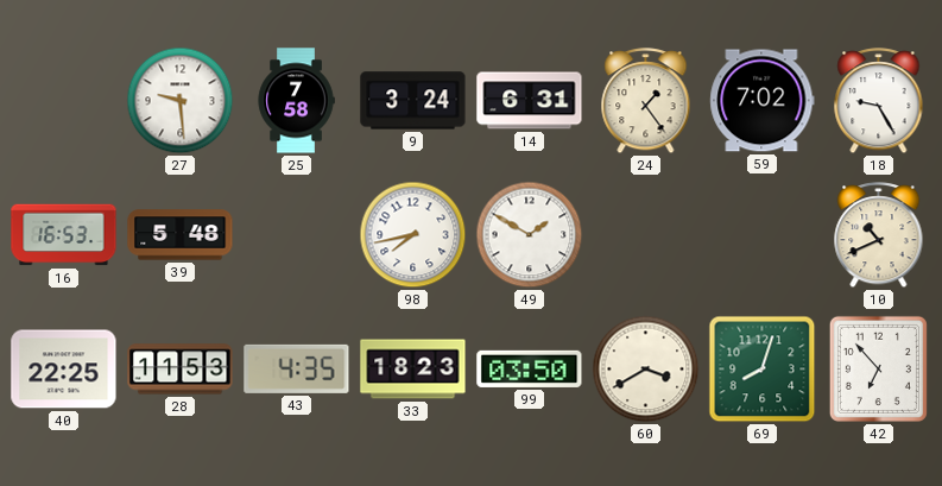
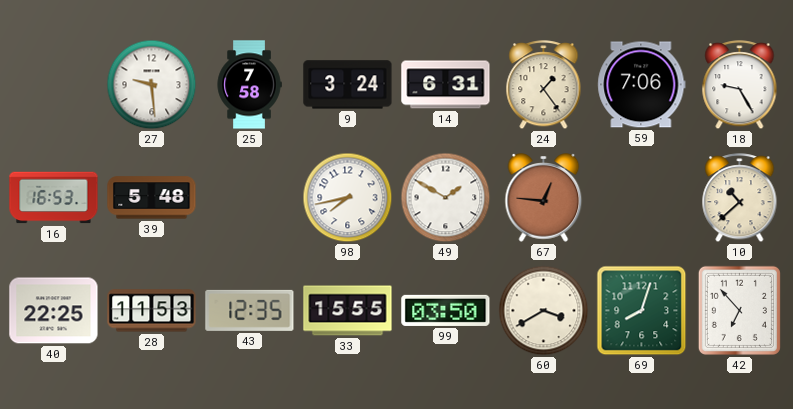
59: 7:02 -> 7:06
67: none -> 12:46
10: 10:41 -> 10:38
43: 4:35 -> 12:35
33: 18:23 -> 15:55
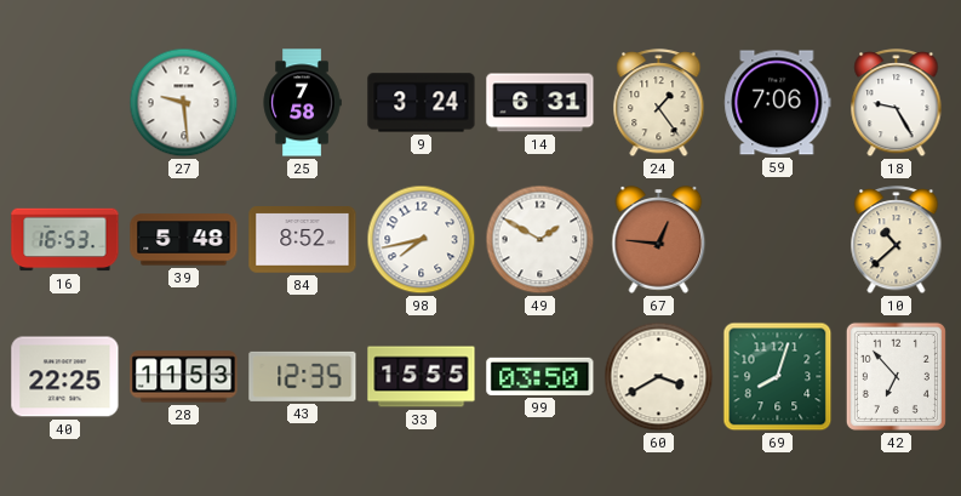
84: none -> 8:52
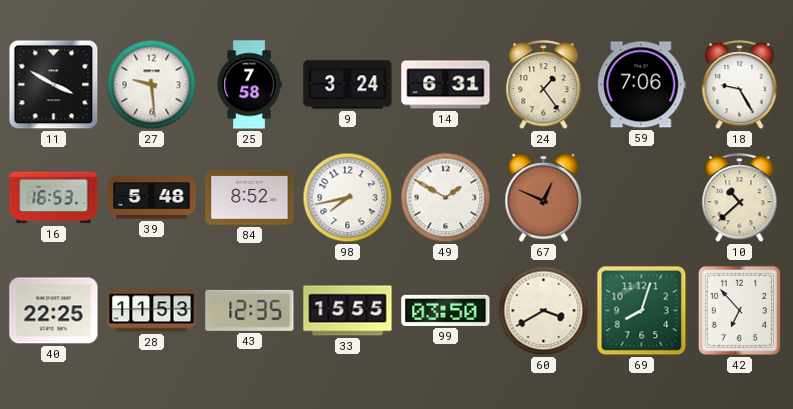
11: none -> 3:50
67: 12:46 -> 12:49
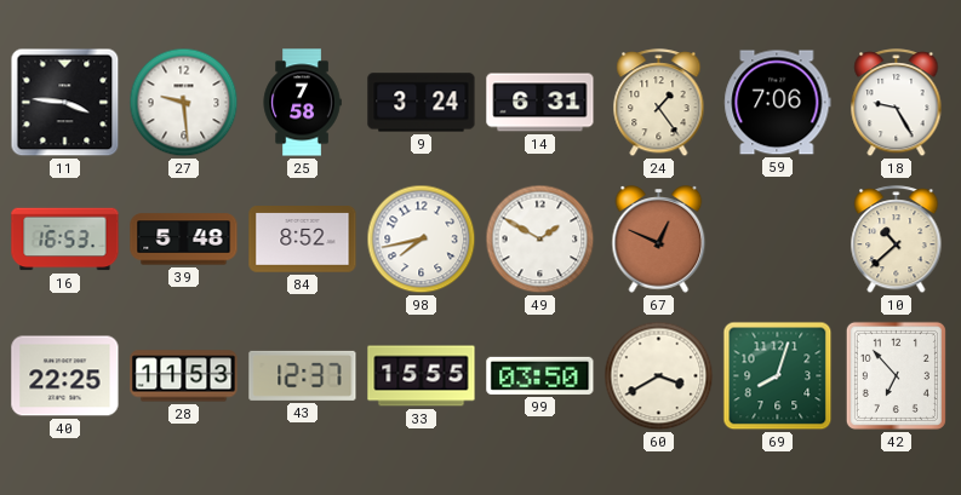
11: 3:50 -> 3:46
43: 12:35 -> 12:37
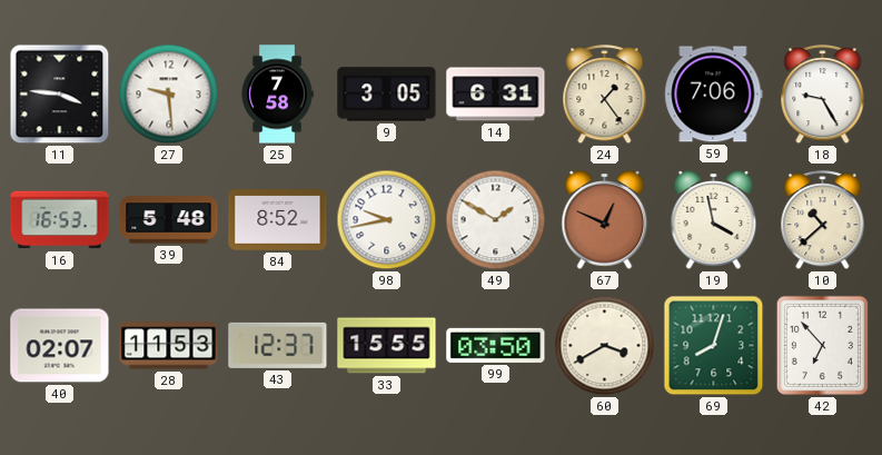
9: 3:24 -> 3:05
98: 7:43 -> 9:43
19: none -> 3:58
40: 22:25 -> 02:07
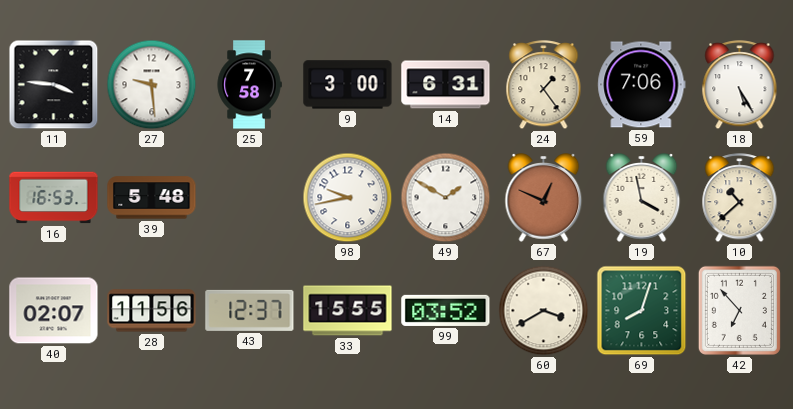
9: 3:05 -> 3:00
18: 9:25 -> 5:25
84: 8:52 -> none
28: 11:53 -> 11:56
99: 03:50 -> 03:52
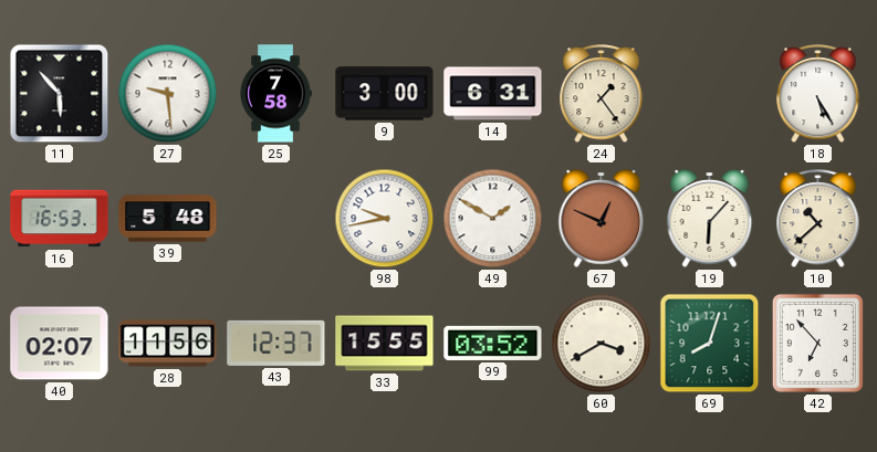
11: 3:46 -> 5:53
59: 7:06 -> none
19: 3:58 -> 6:07
